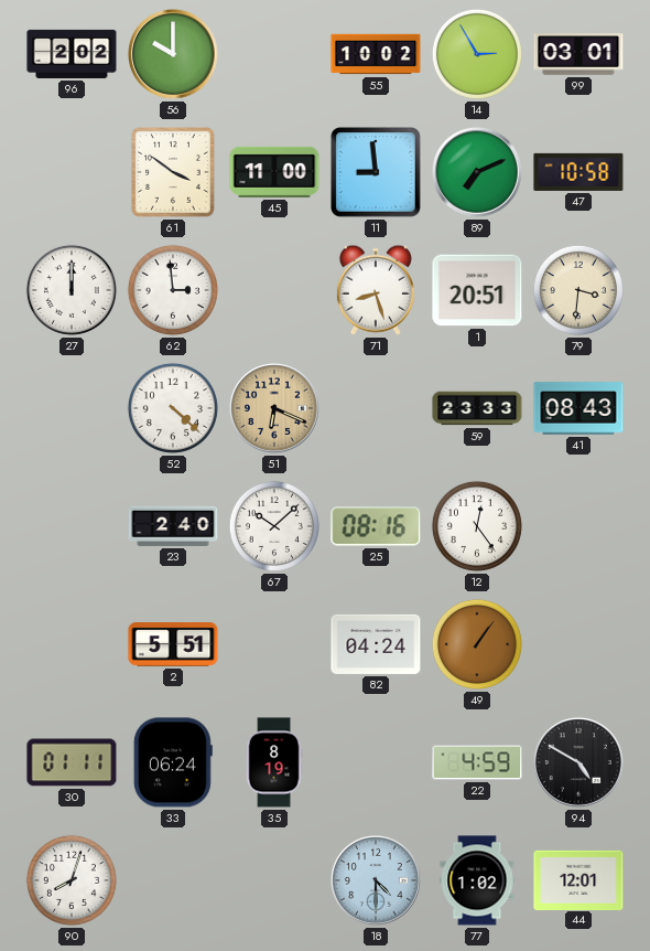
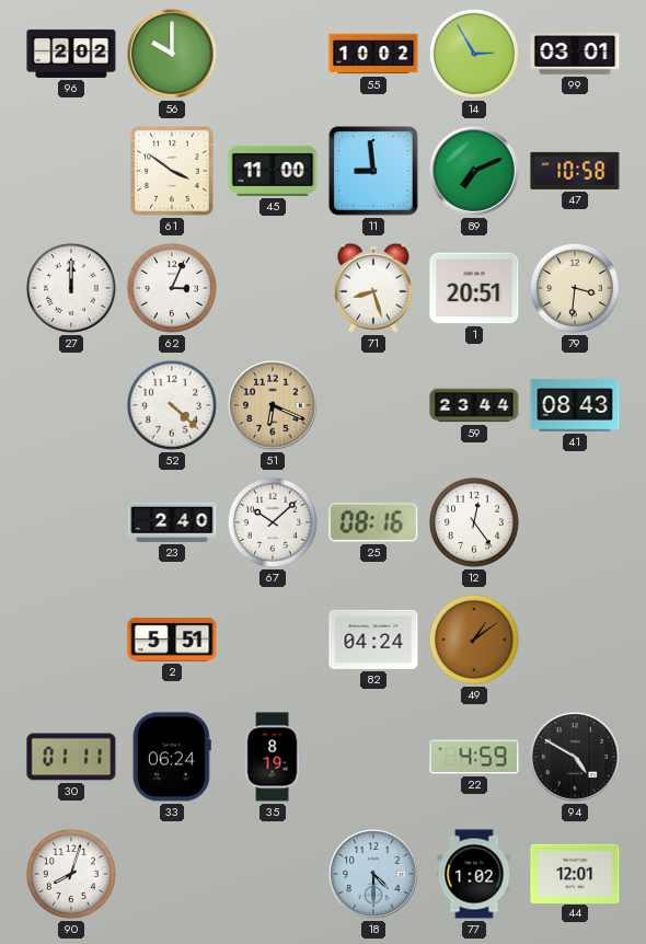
62: 2:59 -> 3:04
59: 23:33 -> 23:44
49: 1:06 -> 1:09
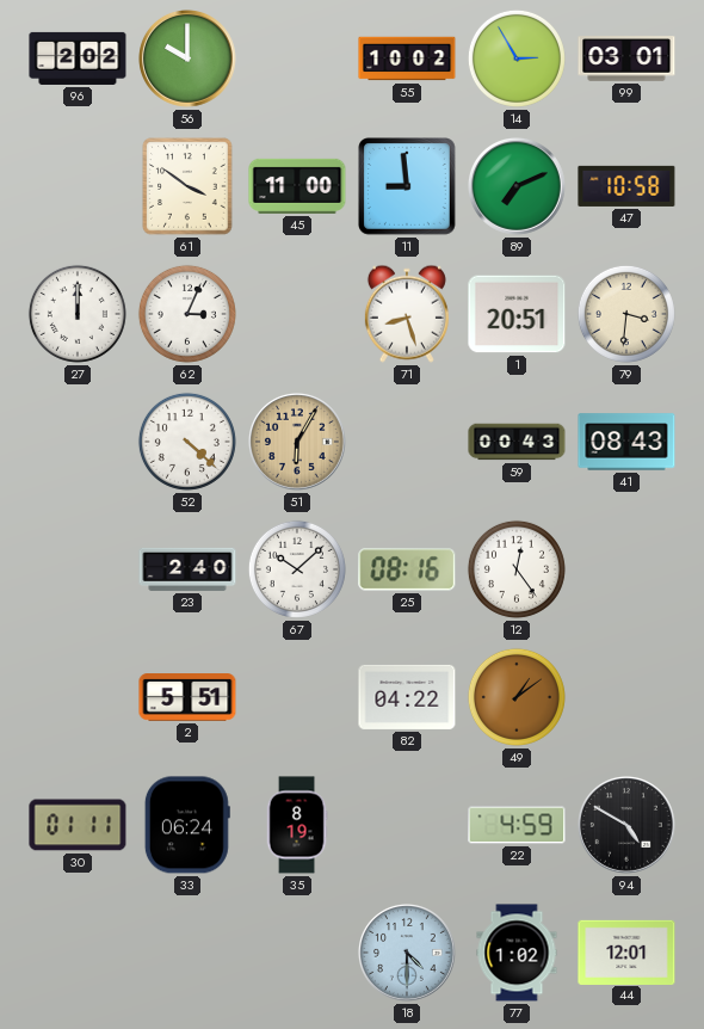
51: 6:19 -> 6:05
59: 23:44 -> 00:43
82: 04:24 -> 04:22
90: 8:03 -> none
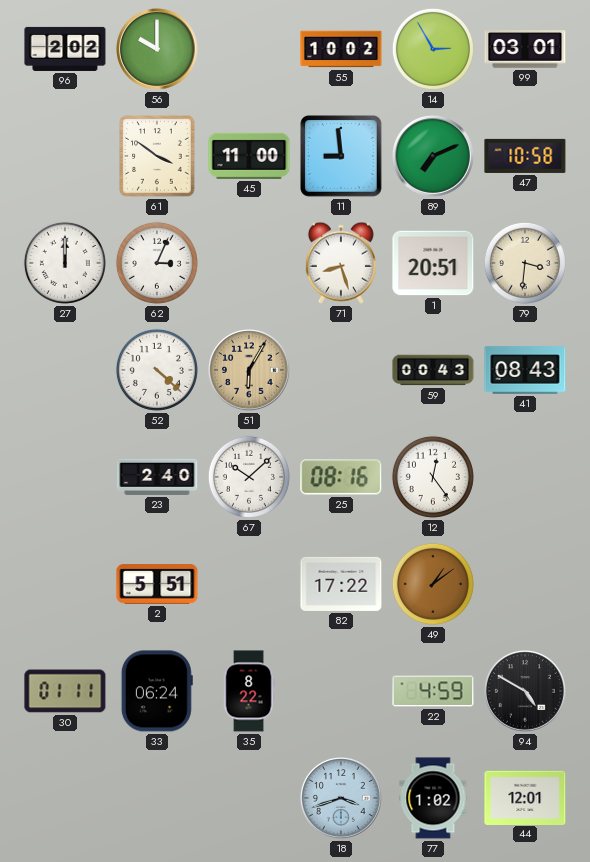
82: 04:22 -> 17:22
35: 8:19 -> 8:22
18: 4:30 -> 3:42
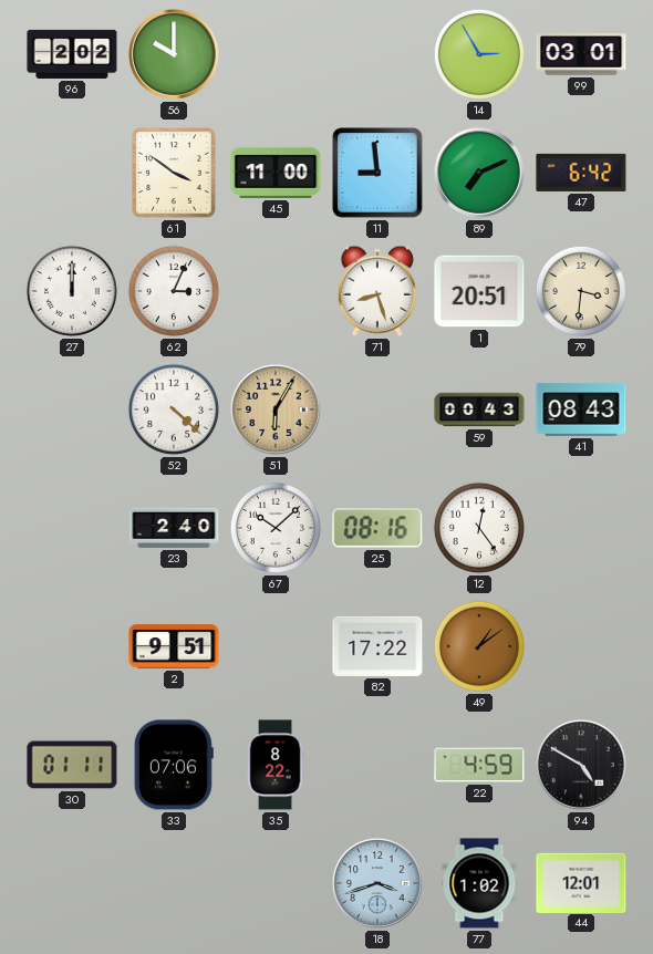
55: 10:02 -> none
47: 10:58 -> 6:42
2: 5:51 -> 9:51
33: 06:24 -> 07:06
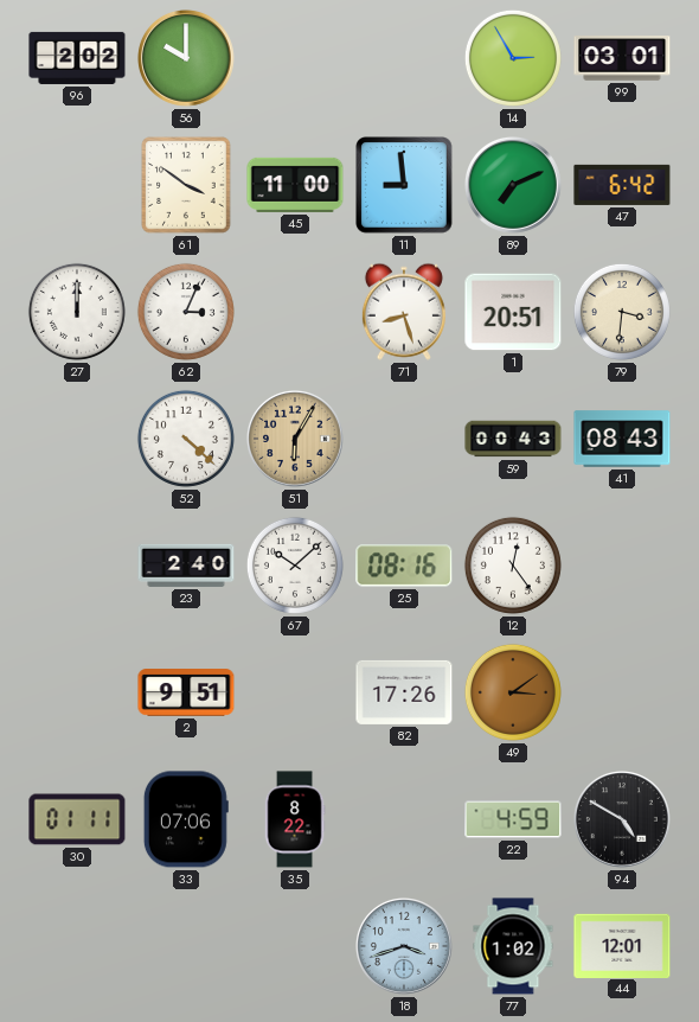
82: 17:22 -> 17:26
49: 1:09 -> 3:09
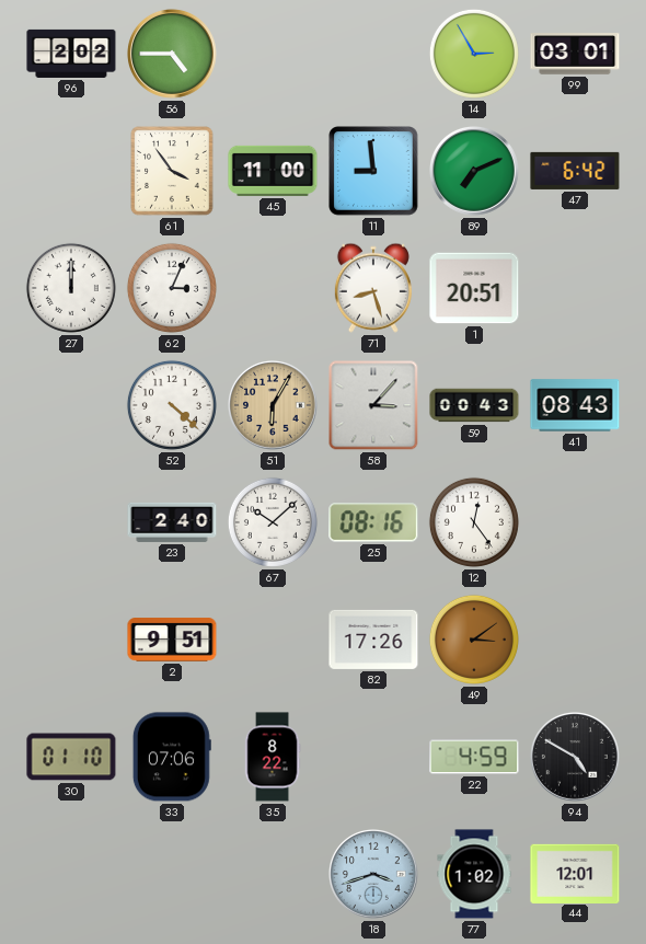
56: 10:00 -> 4:45
61: 3:51 -> 3:54
79: 3:31 -> none
58: none -> 3:07
30: 01:11 -> 01:10
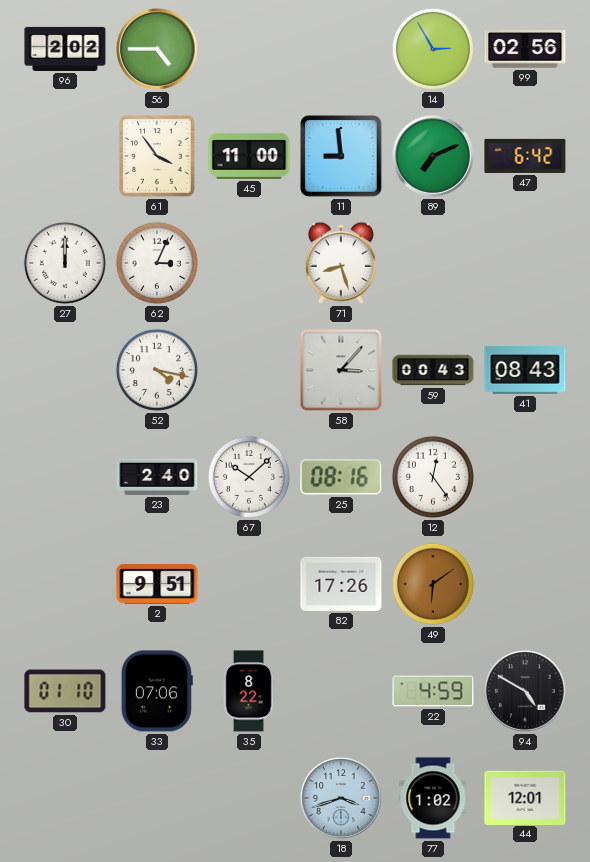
99: 03:01 -> 02:56
1: 20:51 -> none
52: 4:22 -> 4:17
51: 6:05 -> none
49: 3:09 -> 6:09
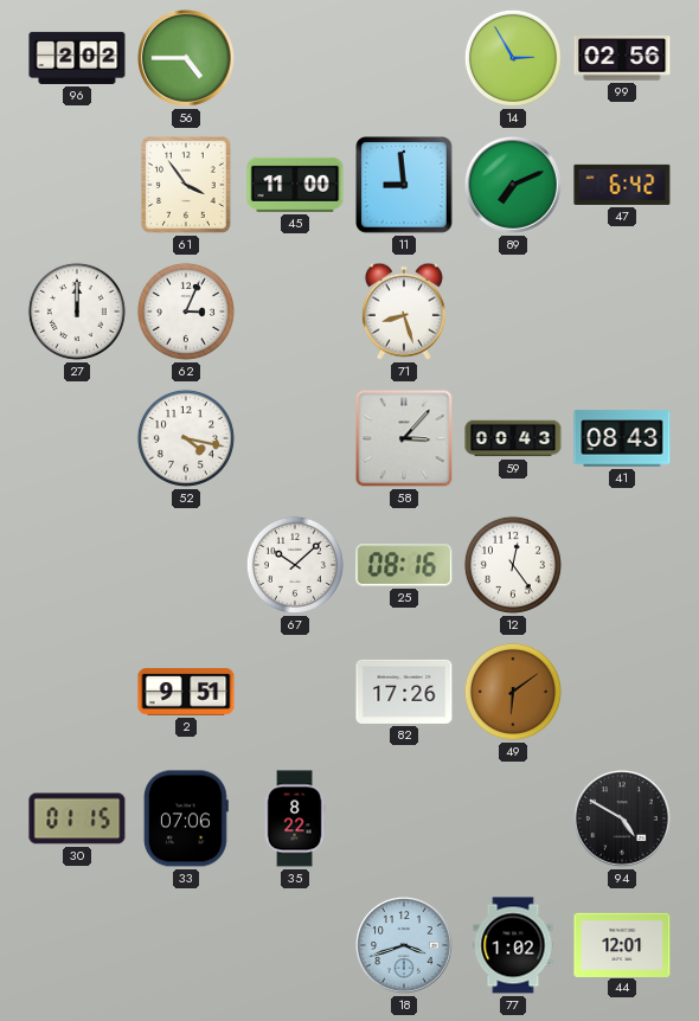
23: 2:40 -> none
30: 01:10 -> 01:15
22: 4:59 -> none
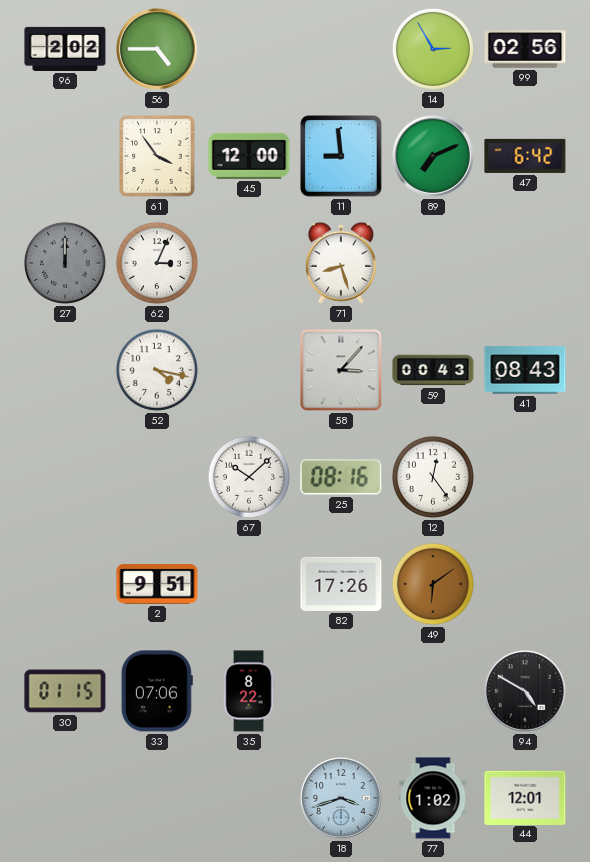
45: 11:00 -> 12:00
27 dial: white -> grey
